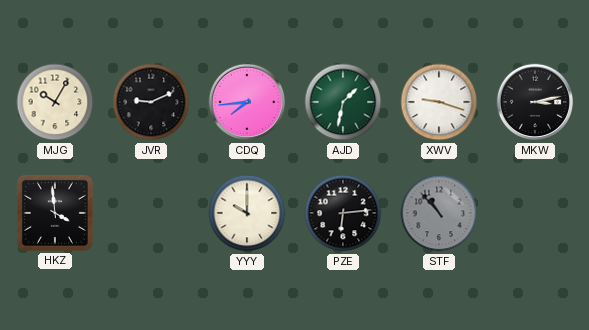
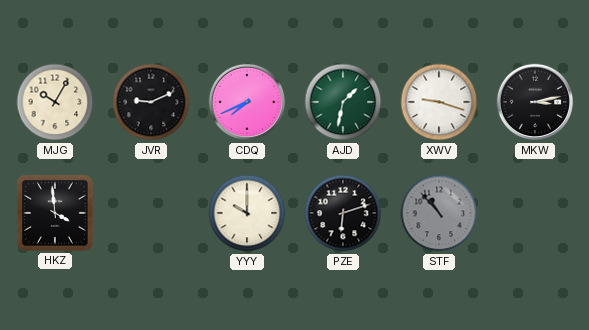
CDQ: 7:44 -> 7:41
PZE: 6:14 -> 6:12
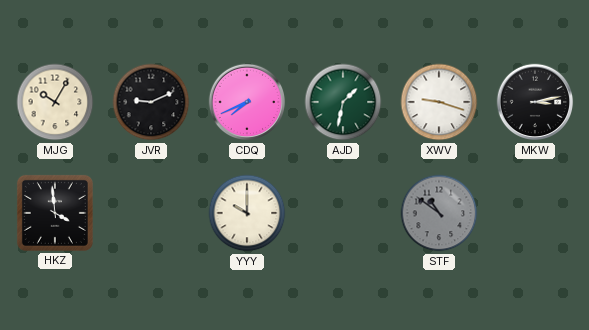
PZE: 6:12 -> none
STF: 10:53 -> 10:51
